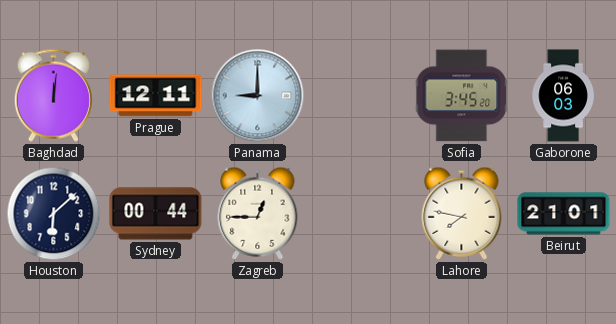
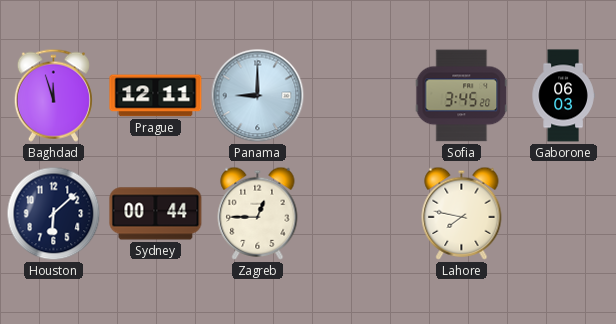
Baghdad: 12:01 -> 11:57
Beirut: 21:01 -> none
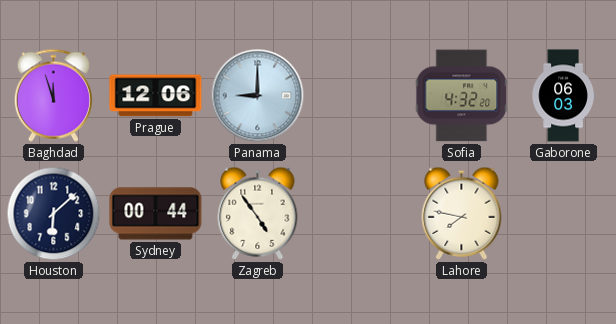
Prague: 12:11 -> 12:06
Sofia: 3:45 -> 4:32
Zagreb: 12:45 -> 4:54
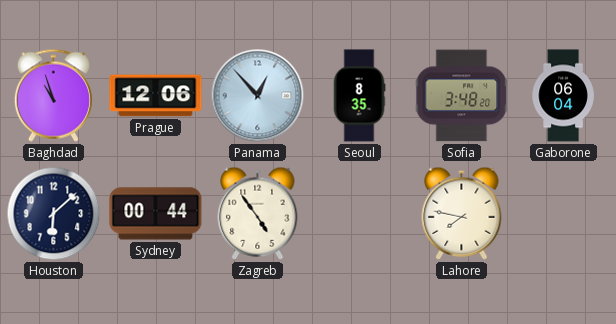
Baghdad: 11:57 -> 10:57
Panama: 9:00 -> 12:53
Seoul: none -> 8:35
Sofia: 4:32 -> 3:48
Gaborone: 06:03 -> 06:04
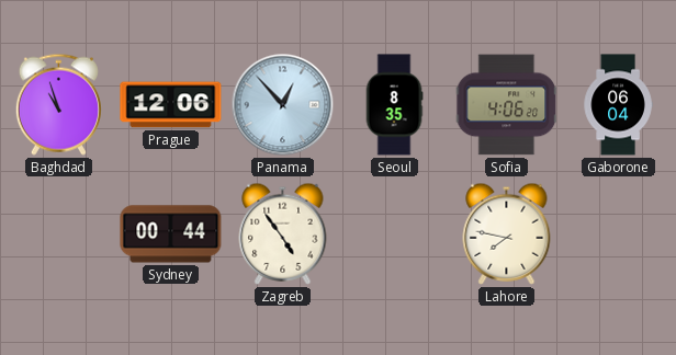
Sofia: 3:48 -> 4:06
Houston: 6:08 -> none
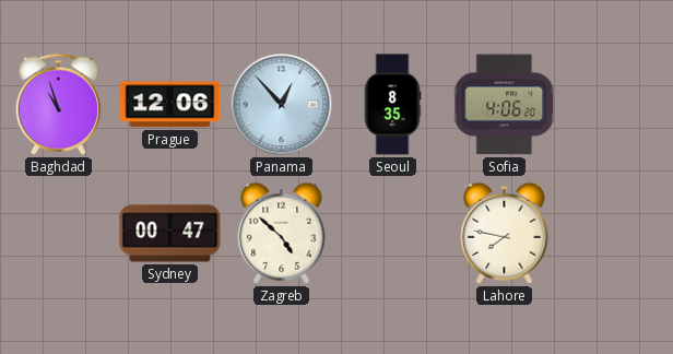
Gaborone: 06:04 -> none
Sydney: 00:44 -> 00:47
Zagreb: 4:54 -> 4:52
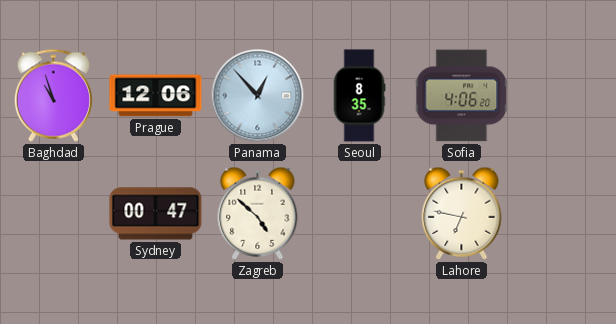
Lahore: 7:47 -> 6:47
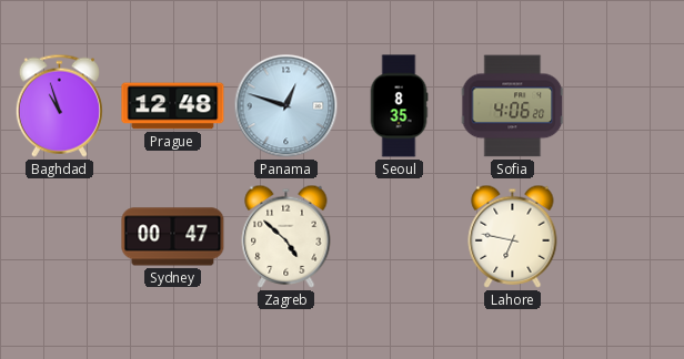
Prague: 12:06 -> 12:48
Panama: 12:53 -> 12:48
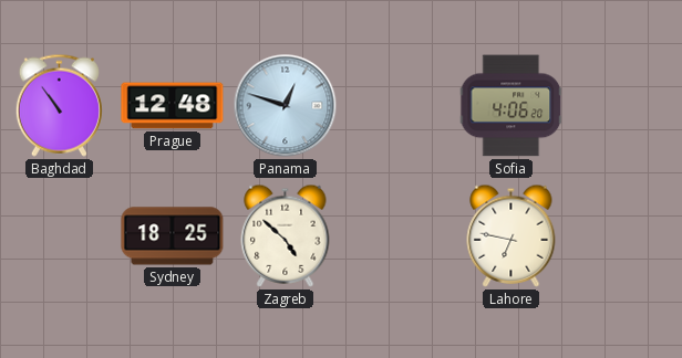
Baghdad: 10:57 -> 10:54
Seoul: 8:35 -> none
Sydney: 00:47 -> 18:25
